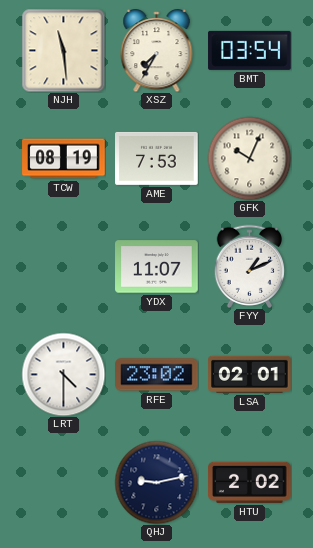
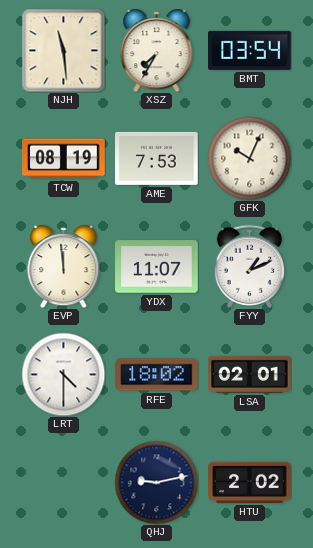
EVP: none -> 11:59
RFE: 23:02 -> 18:02
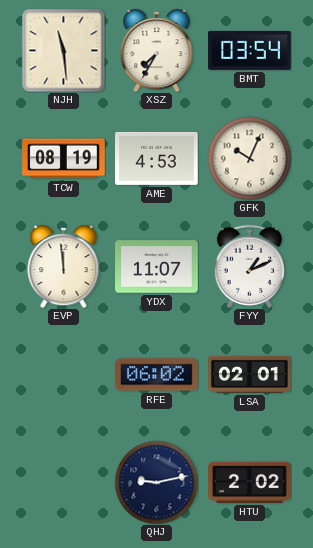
AME: 7:53 -> 4:53
LRT: 4:30 -> none
RFE: 18:02 -> 06:02
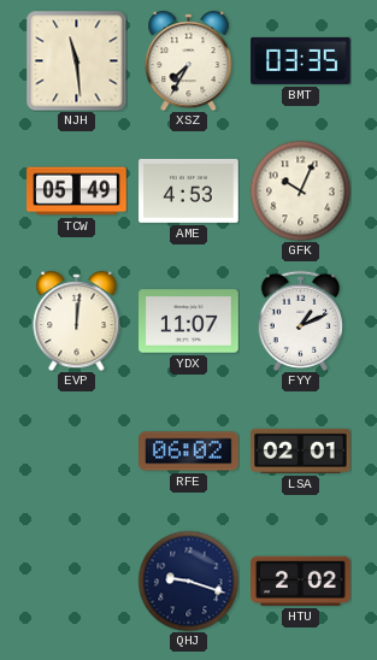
BMT: 03:54 -> 03:35
TCW: 08:19 -> 05:49
EVP: 11:59 -> 12:01
QHJ: 9:13 -> 9:18
